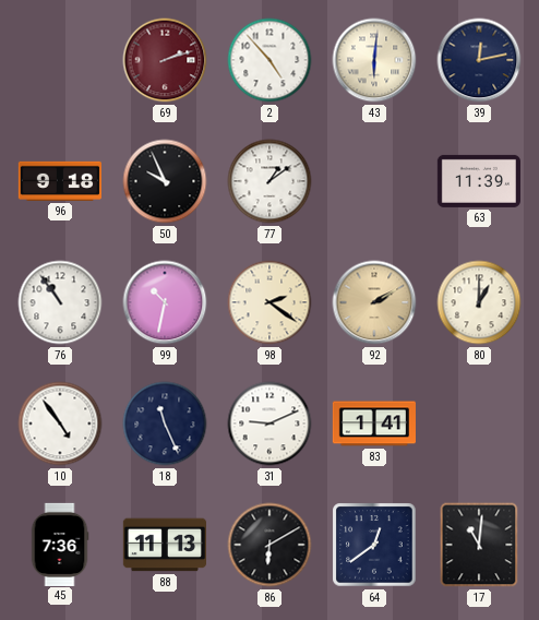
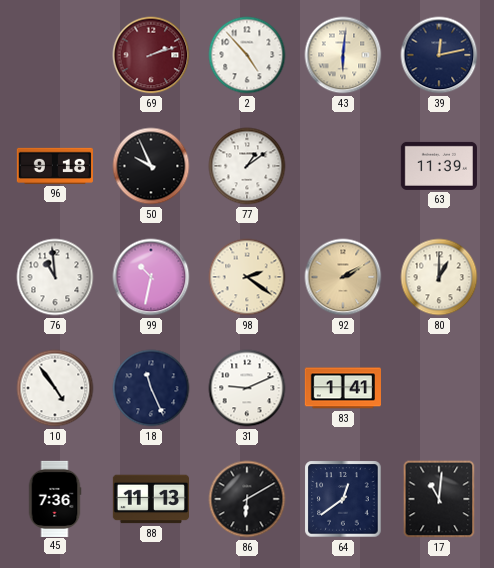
76: 10:54 -> 10:59
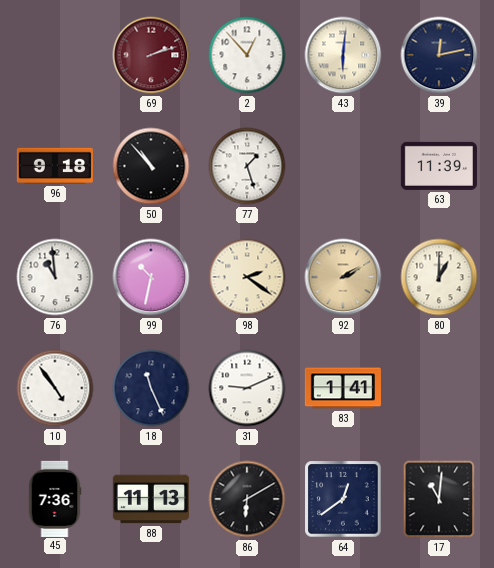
2: 4:53 -> 12:53
50: 9:56 -> 10:53
77: 1:09 -> 1:27
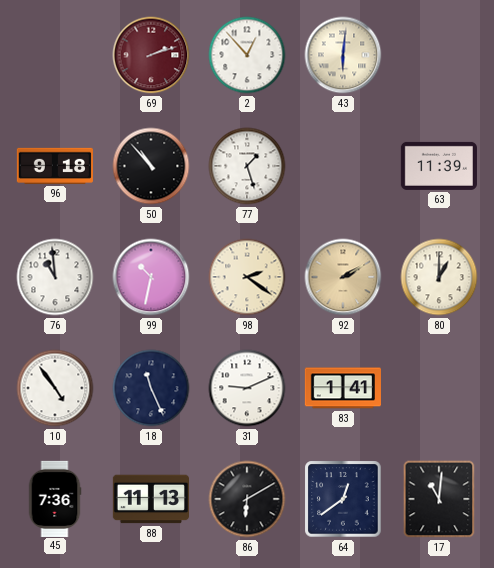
39: 12:13 -> none
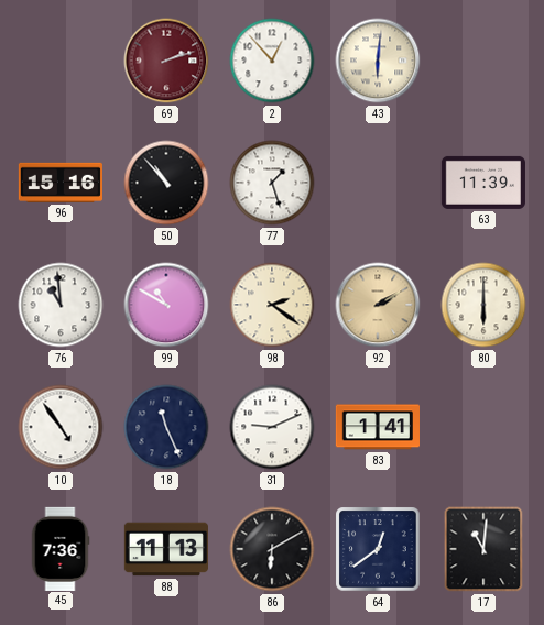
96: 9:18 -> 15:16
99: 10:32 -> 10:50
80: 1:00 -> 6:00
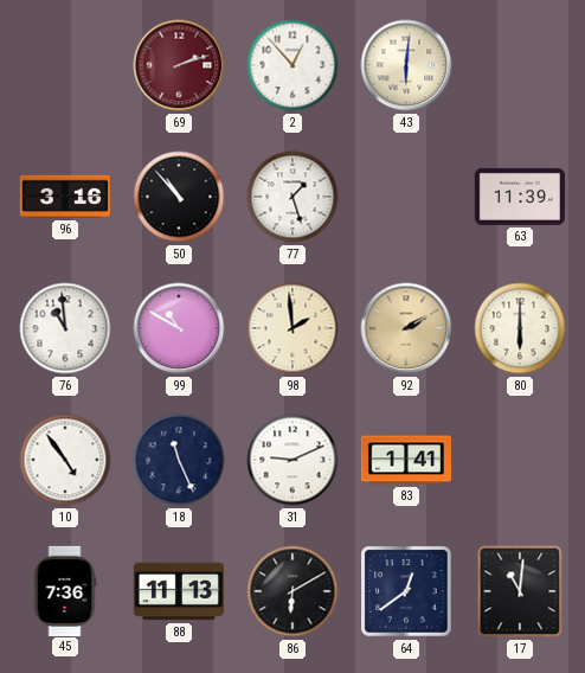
96: 15:16 -> 3:16
98: 2:21 -> 1:59
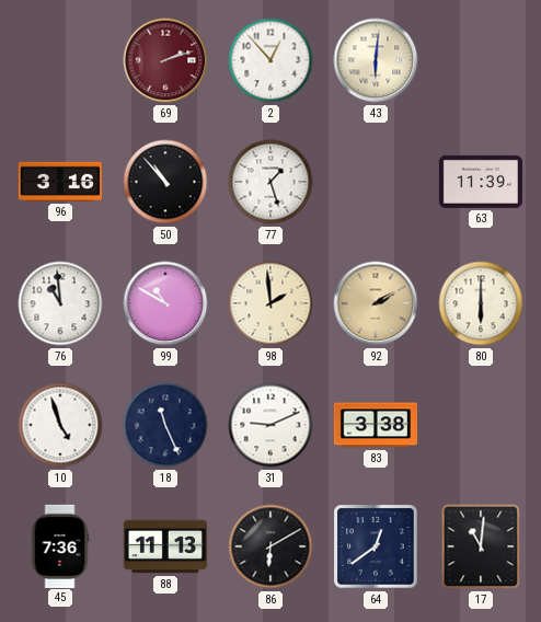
10: 4:54 -> 4:57
83: 1:41 -> 3:38
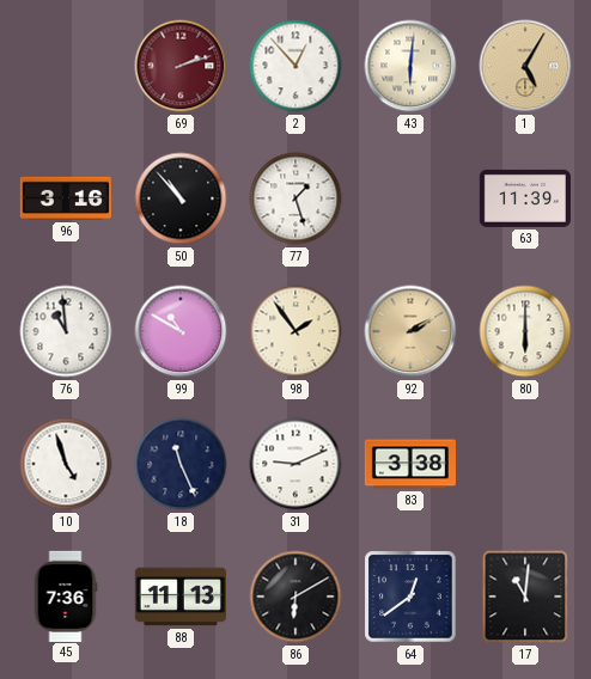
1: none -> 5:05
98: 1:59 -> 1:54
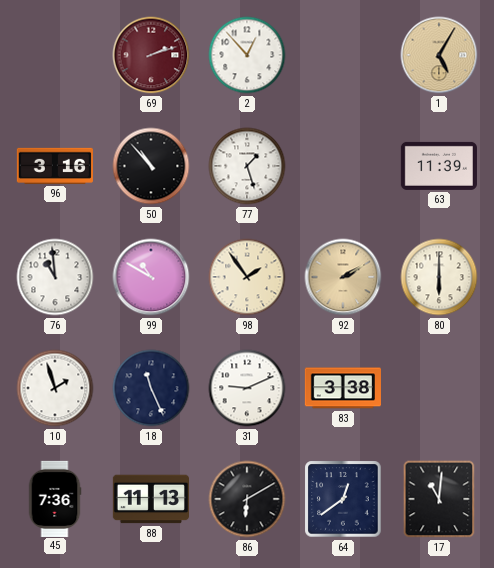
43: 6:01 -> none
10: 4:57 -> 1:57
